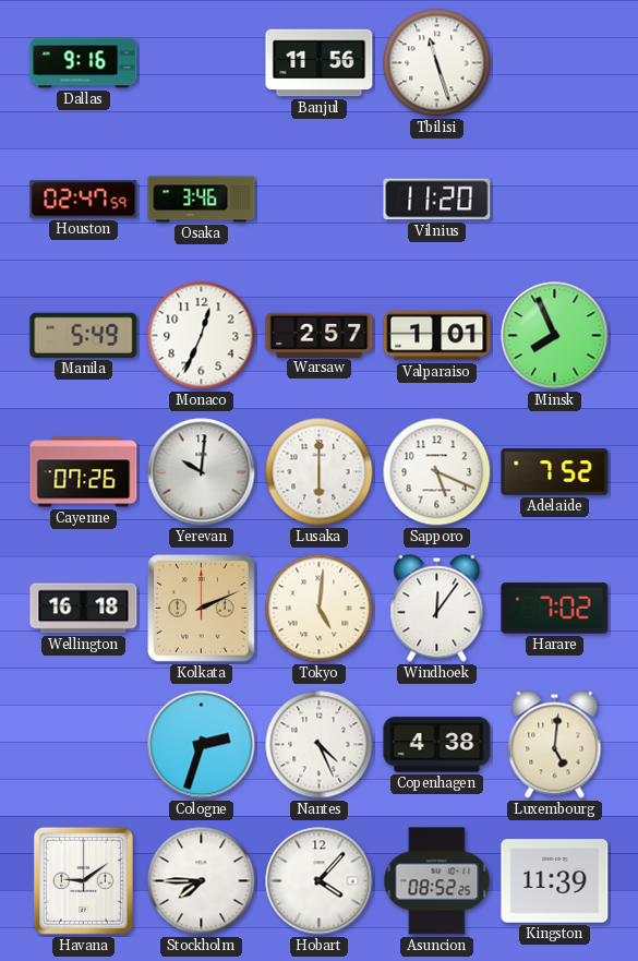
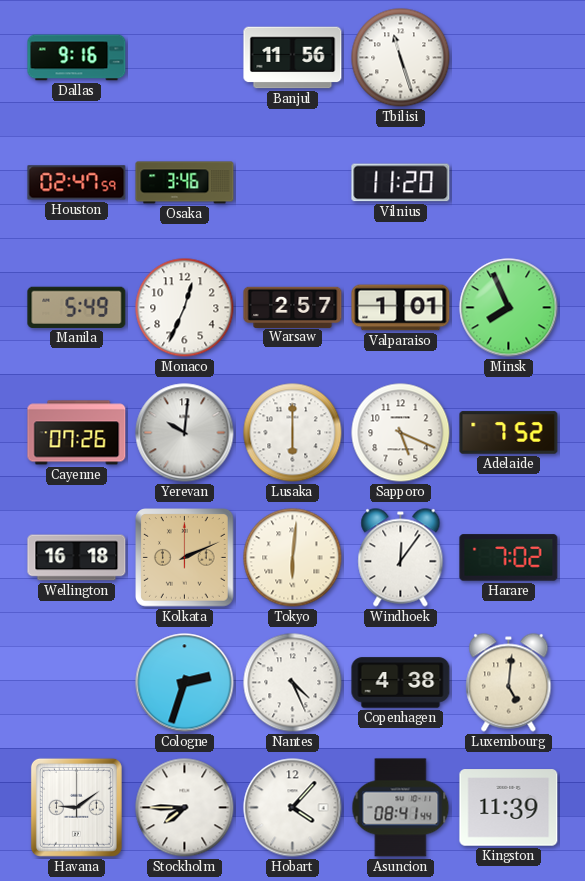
Tokyo: 5:01 -> 6:01
Asuncion: 08:52 -> 08:41
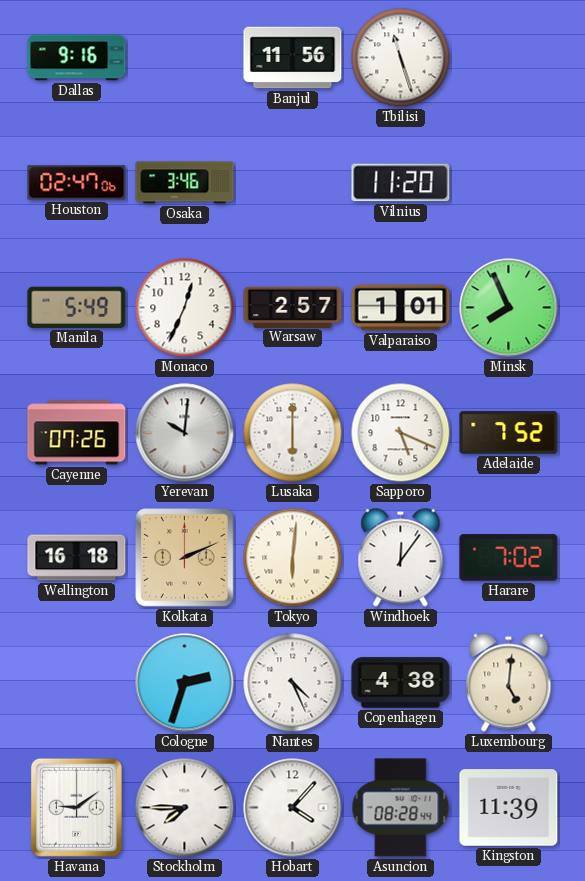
Houston: 02:47:59 -> 02:47:06
Asuncion: 08:41 -> 08:28
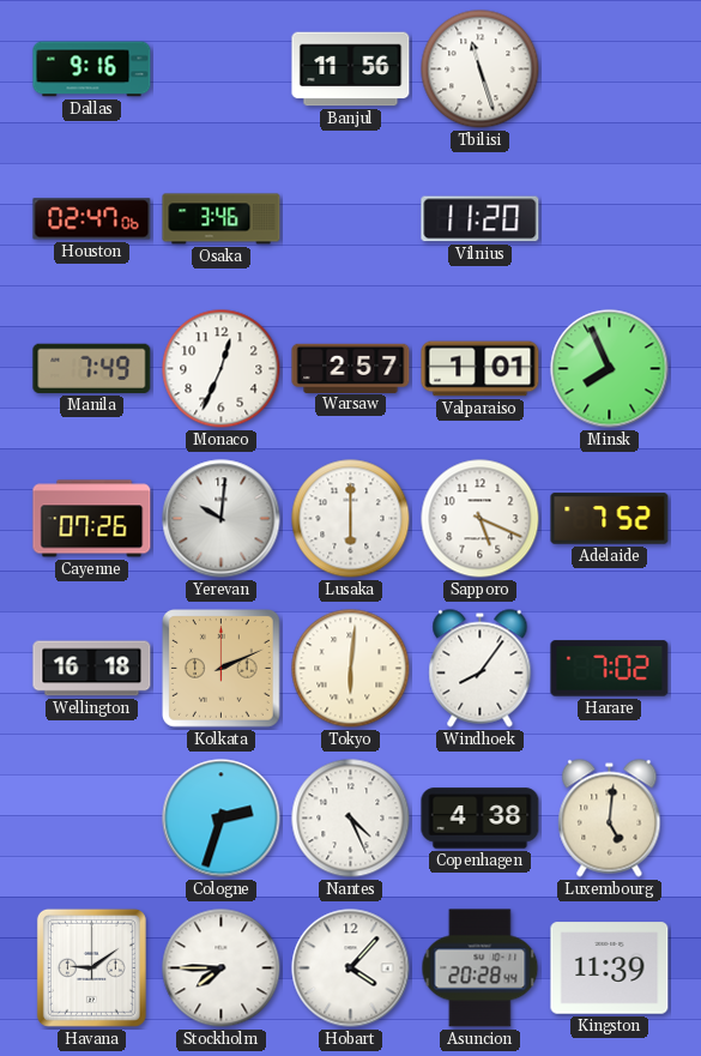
Manila: 5:49 -> 7:49
Windhoek: 12:06 -> 8:06
Asuncion: 08:28 -> 20:28
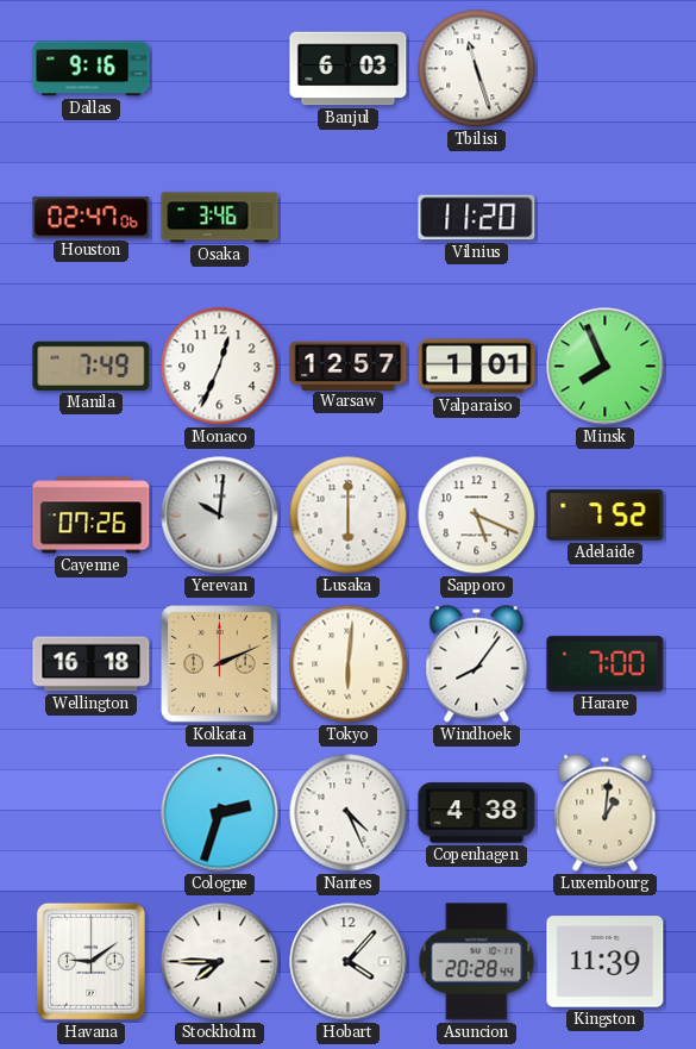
Banjul: 11:56 -> 6:03
Warsaw: 2:57 -> 12:57
Harare: 7:02 -> 7:00
Luxembourg: 5:01 -> 1:01
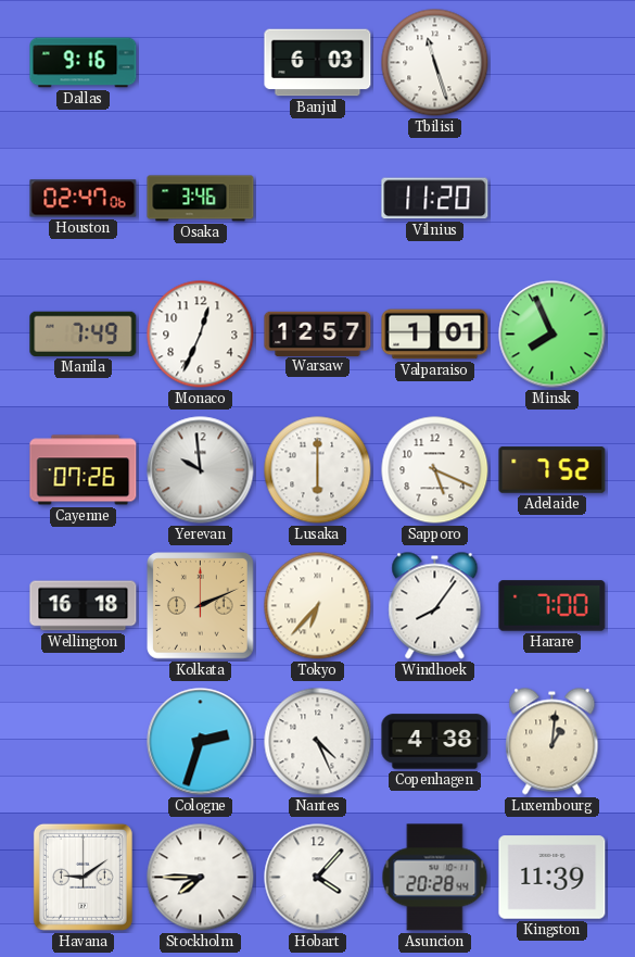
Yerevan: 10:01 -> 9:59
Tokyo: 6:01 -> 6:37
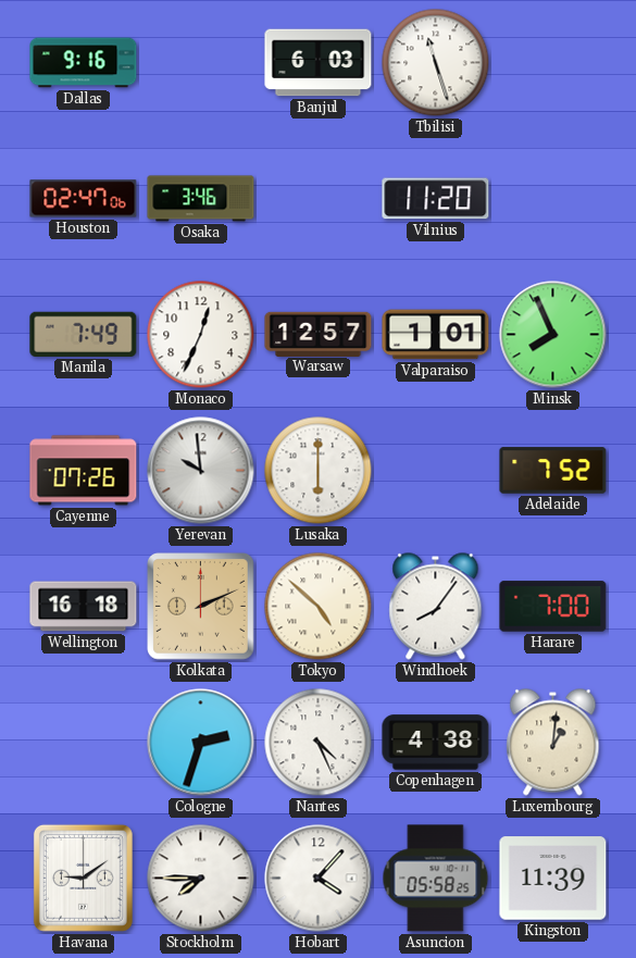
Sapporo: 5:19 -> none
Tokyo: 6:37 -> 4:52
Asuncion: 20:28 -> 05:58
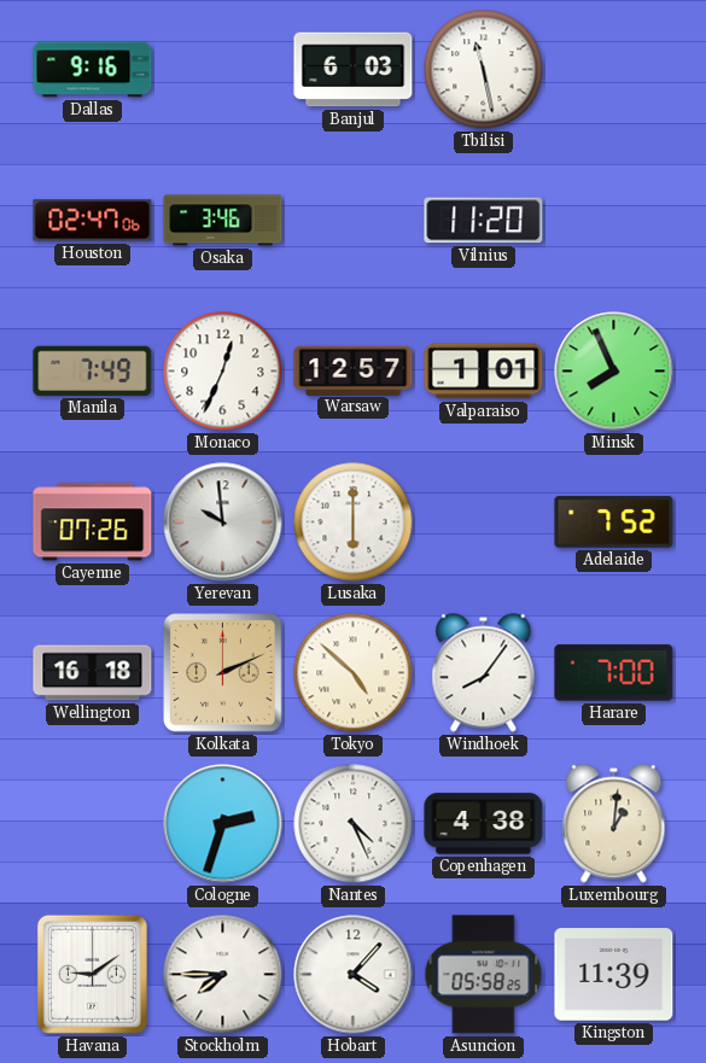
Tbilisi: 11:27 -> 11:28
